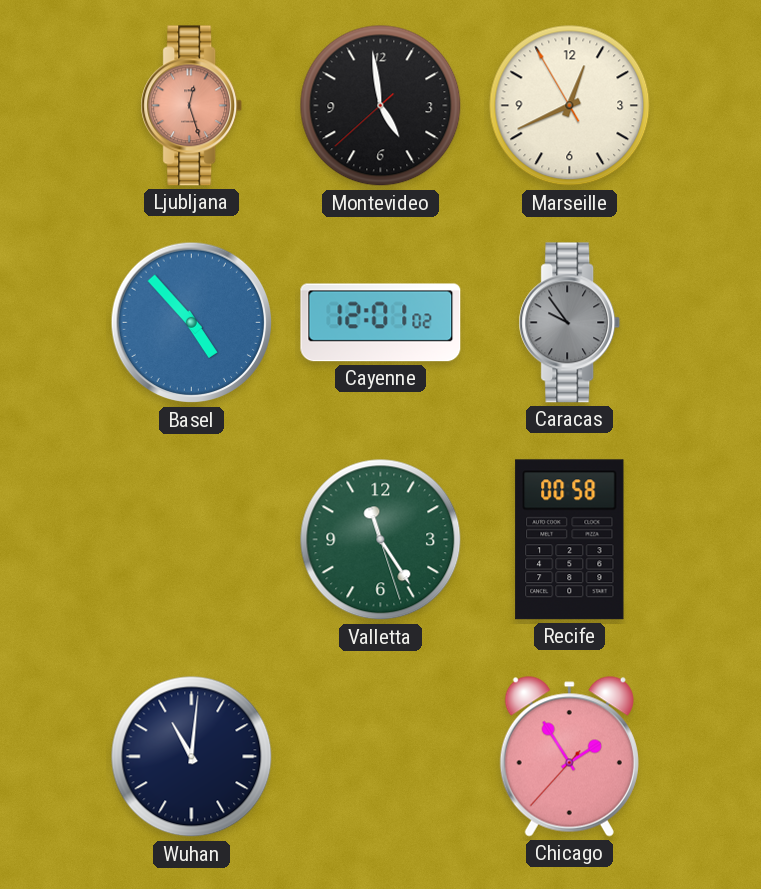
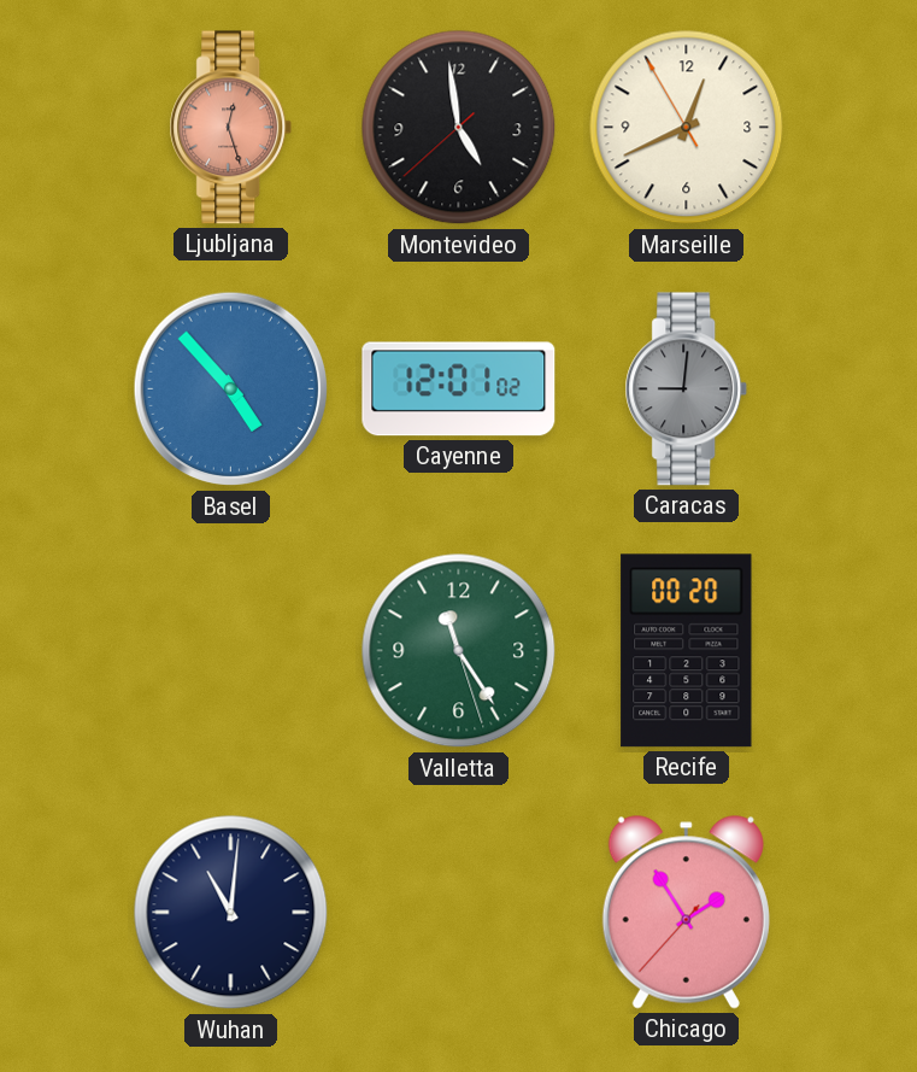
Caracas: 9:54 -> 9:01
Recife: 00:58 -> 00:20
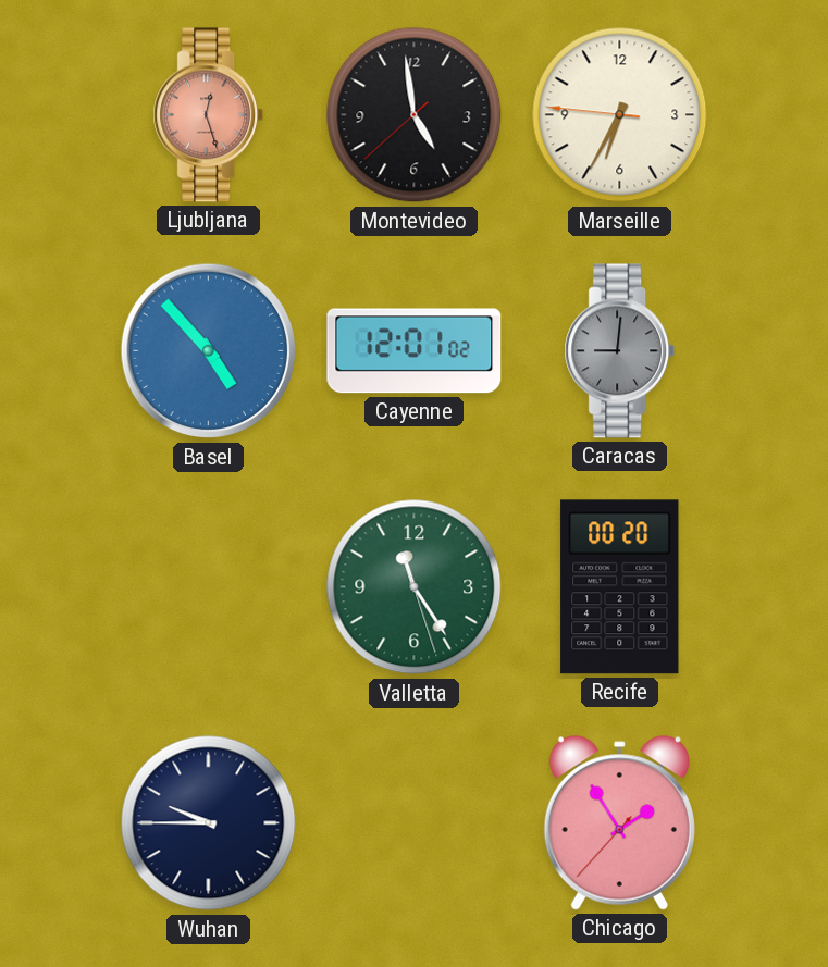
Marseille: 12:40 -> 6:34
Wuhan: 11:01 -> 9:45
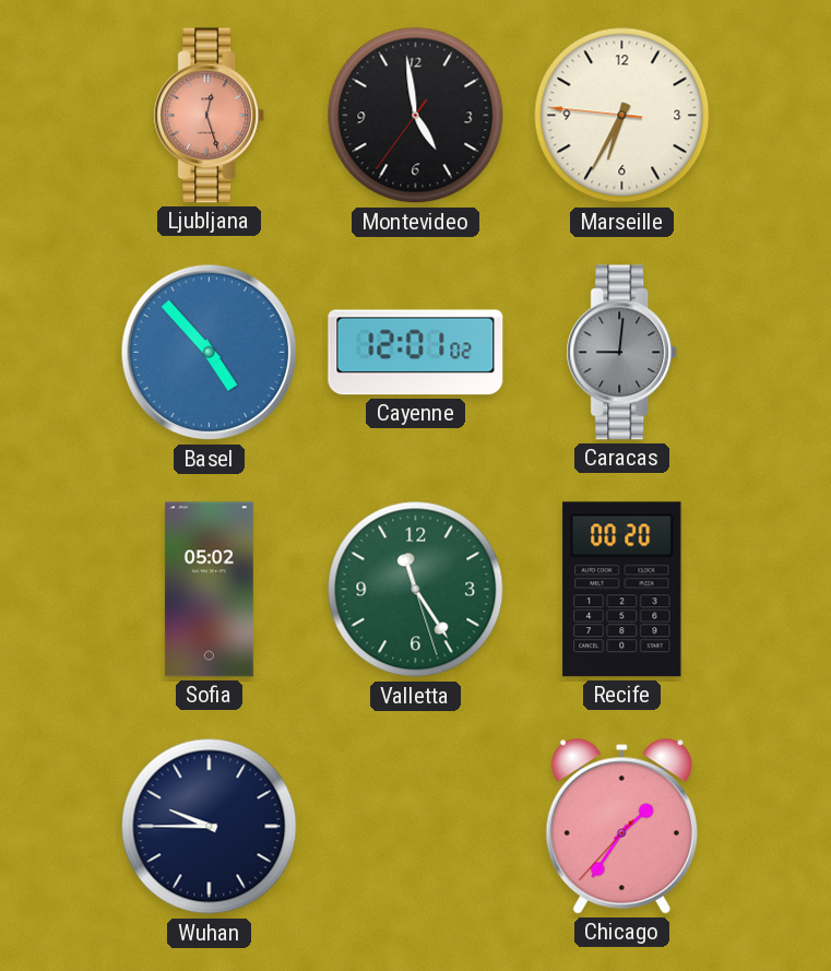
Montevideo: 4:58:38 -> 4:58:36
Sofia: none -> 05:02
Chicago: 1:54 -> 1:35
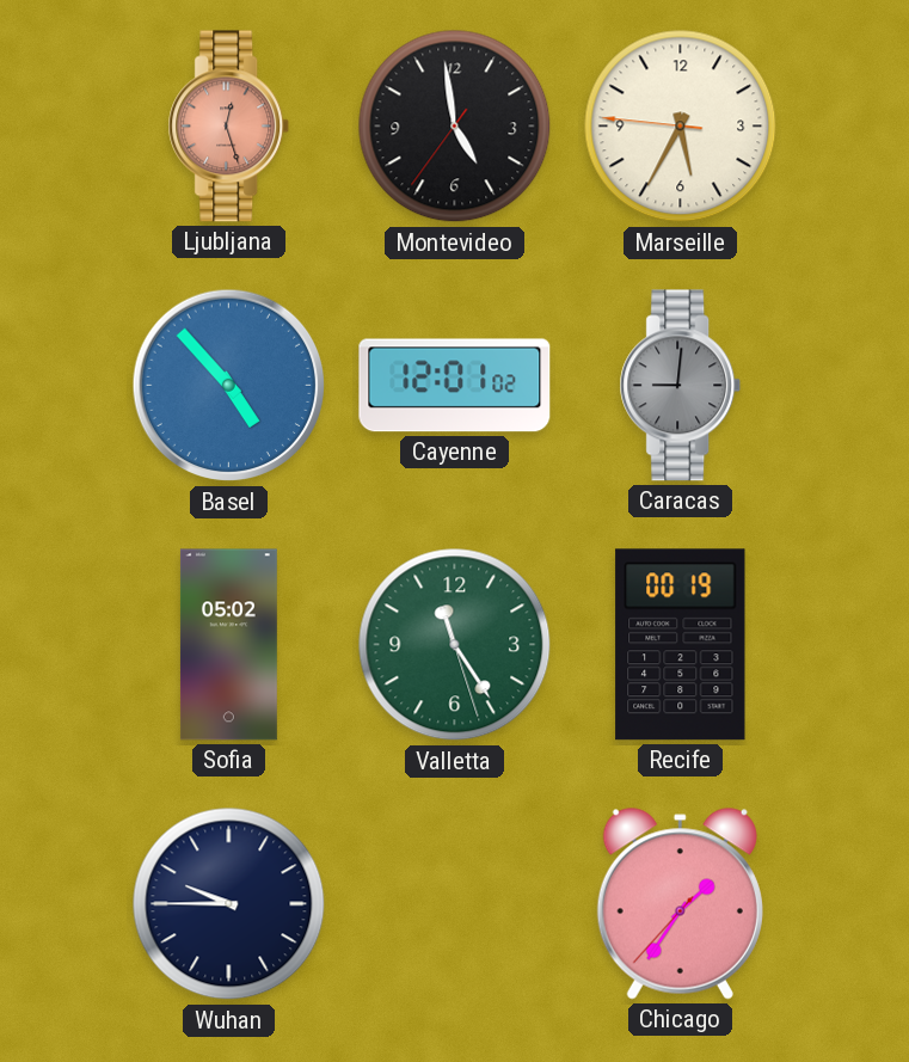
Marseille: 6:34 -> 5:34
Recife: 00:20 -> 00:19
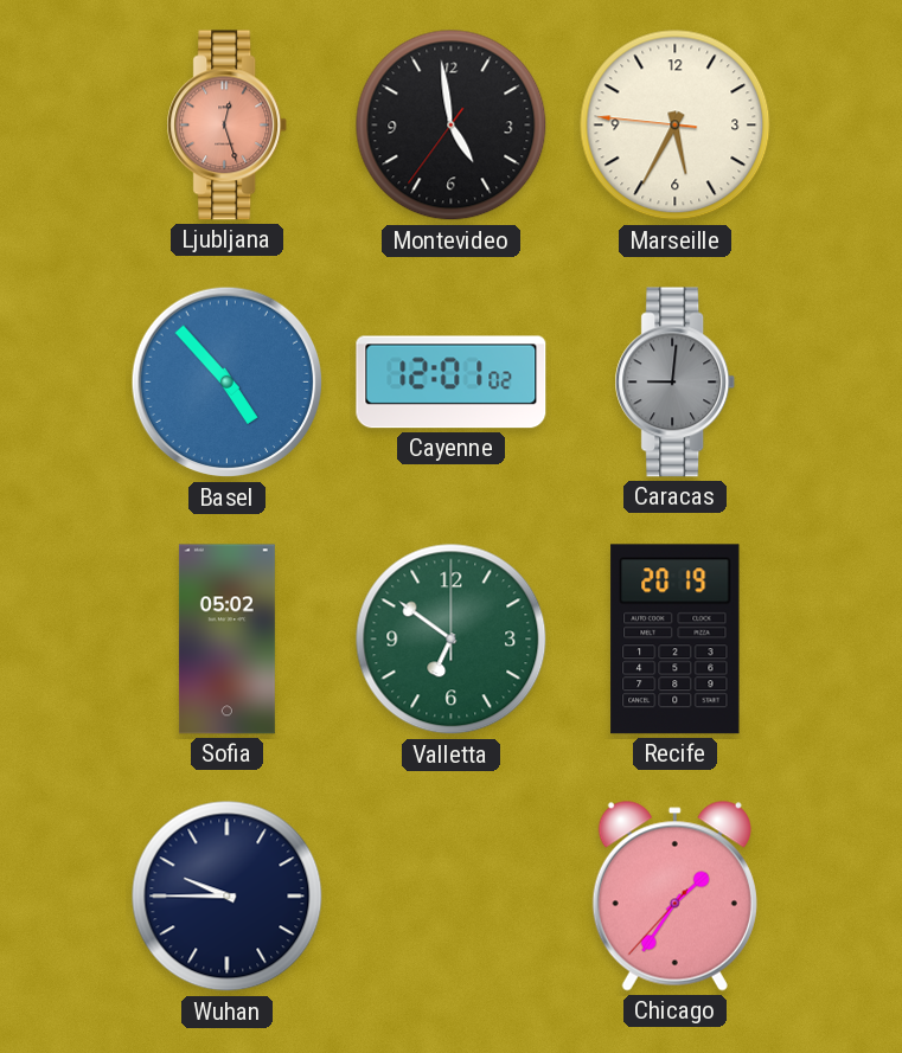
Valletta: 11:24 -> 6:51
Recife: 00:19 -> 20:19
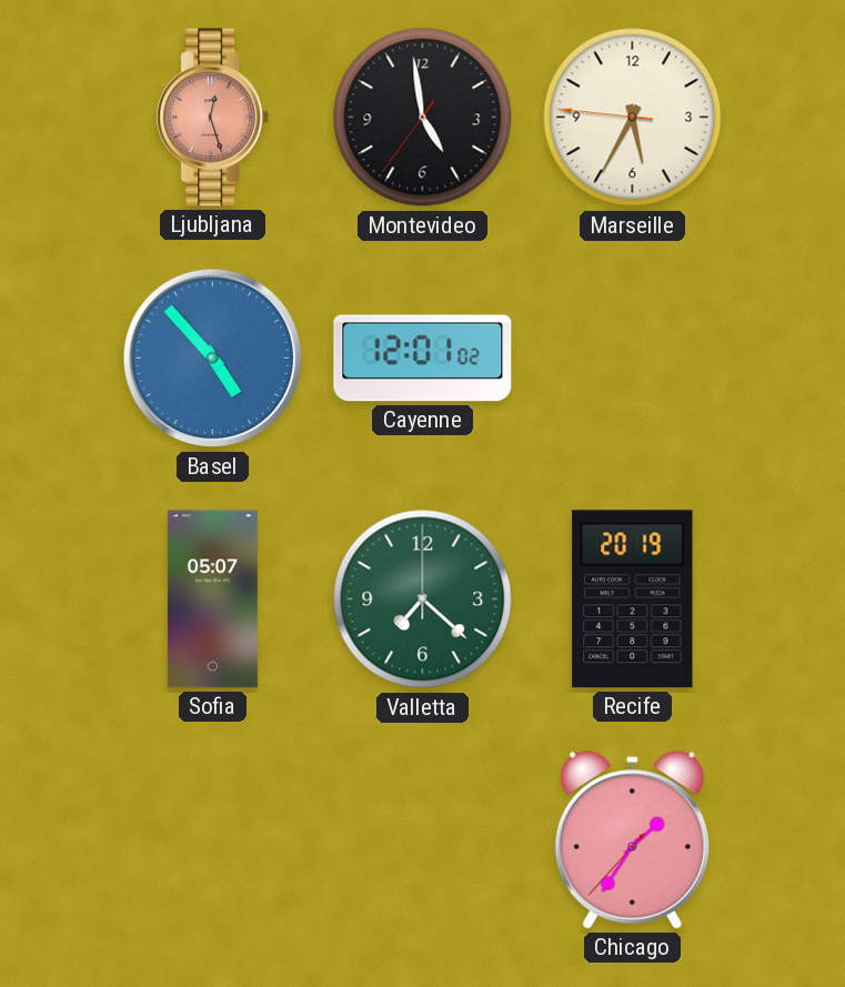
Caracas: 9:01 -> none
Sofia: 05:02 -> 05:07
Valletta: 6:51 -> 7:22
Wuhan: 9:45 -> none
